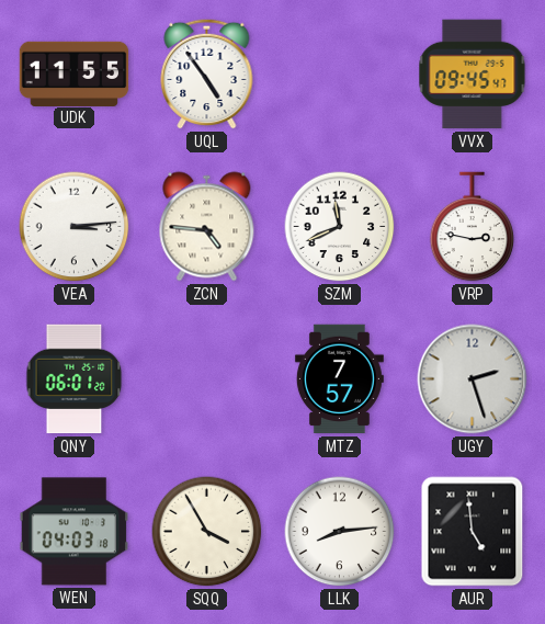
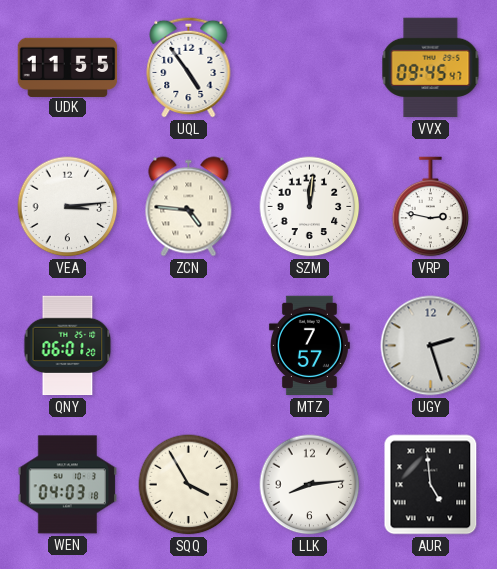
SZM: 11:41 -> 12:01
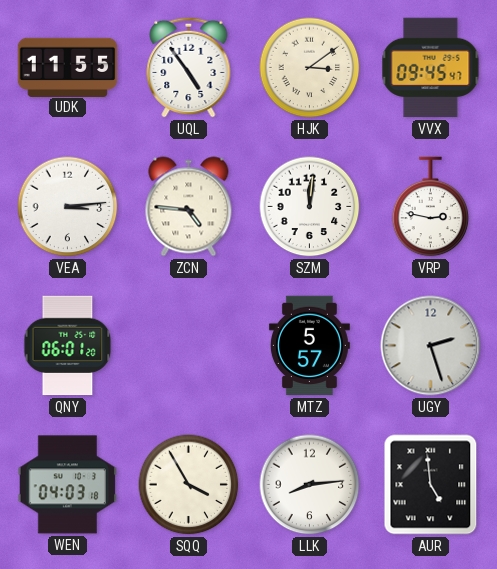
HJK: none -> 3:09
MTZ: 7:57 -> 5:57
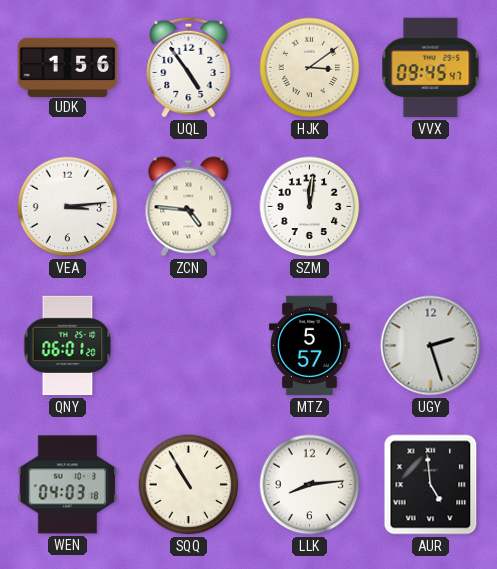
UDK: 11:55 -> 1:56
VRP: 2:47 -> none
SQQ: 3:55 -> 10:55
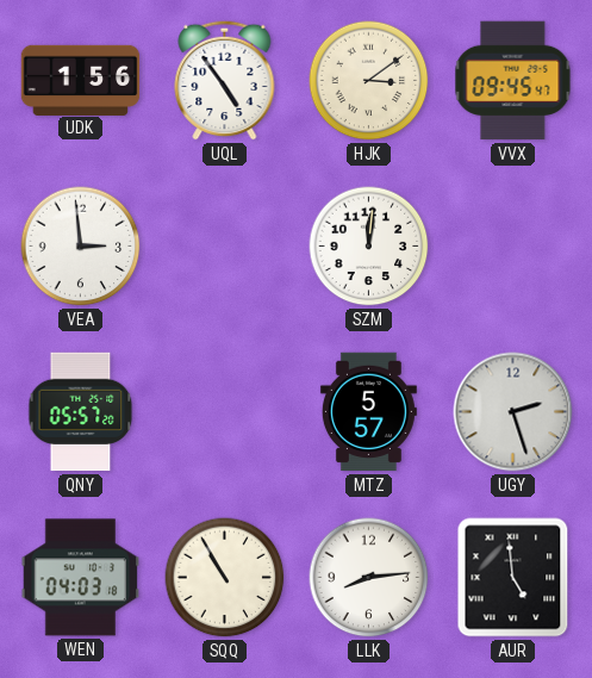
VEA: 3:14 -> 2:59
ZCN: 4:46 -> none
QNY: 06:01 -> 05:57
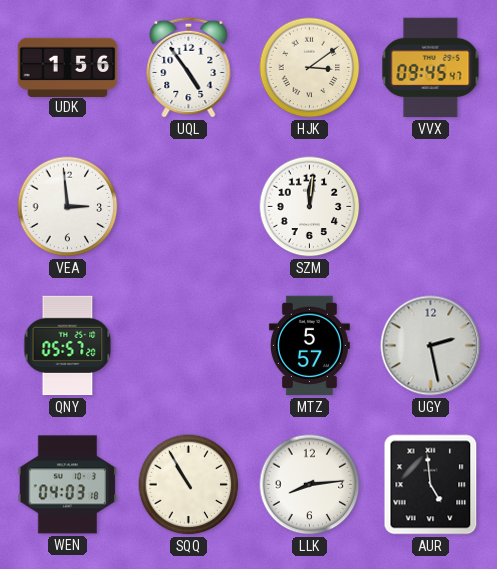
UGY: 2:27 -> 2:28
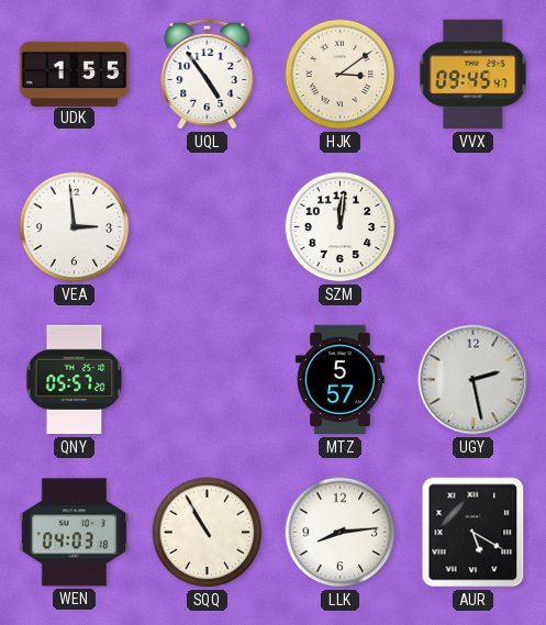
UDK: 1:56 -> 1:55
AUR: 4:59 -> 5:20
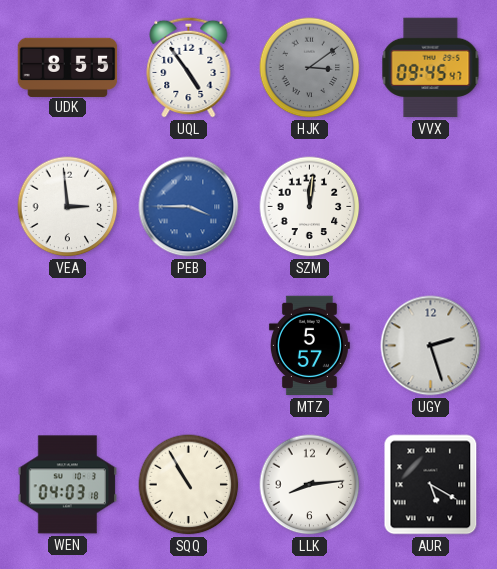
UDK: 1:55 -> 8:55
HJK dial: cream -> grey
PEB: none -> 3:45
QNY: 05:57 -> none
UGY: 2:28 -> 2:27
